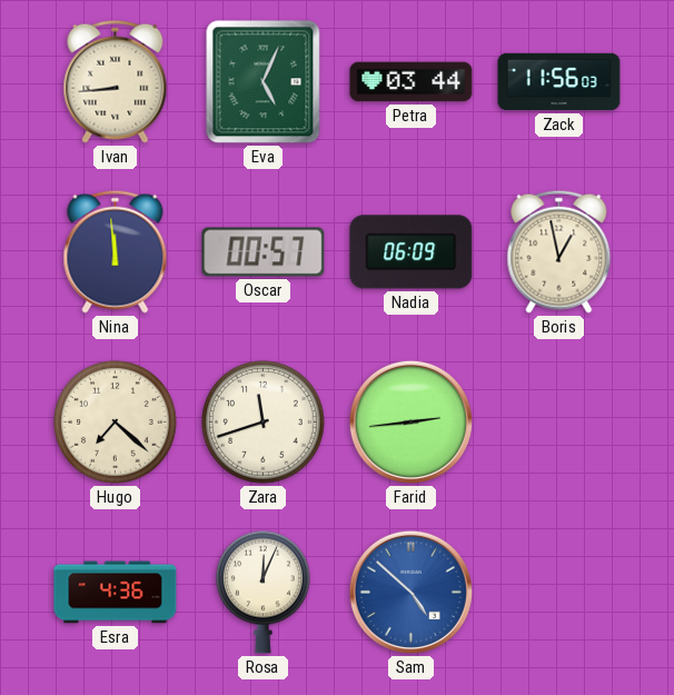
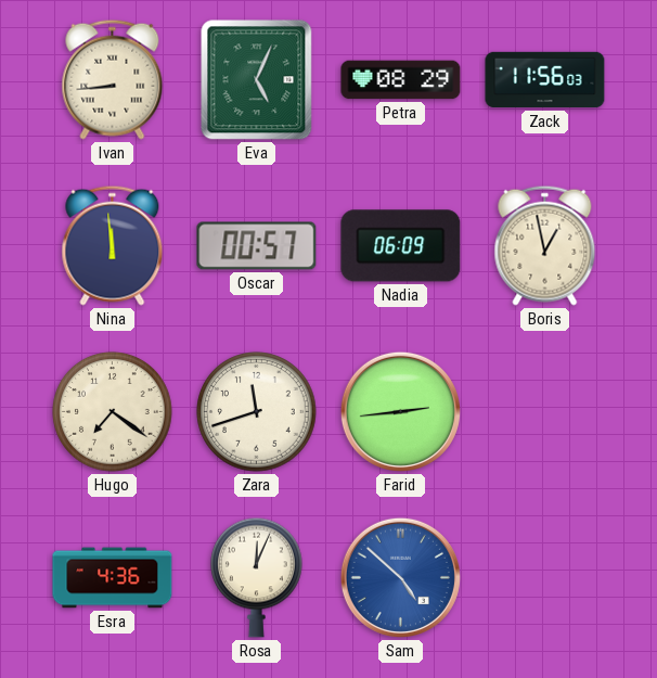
Petra: 03:44 -> 08:29
Hugo: 7:22 -> 7:21
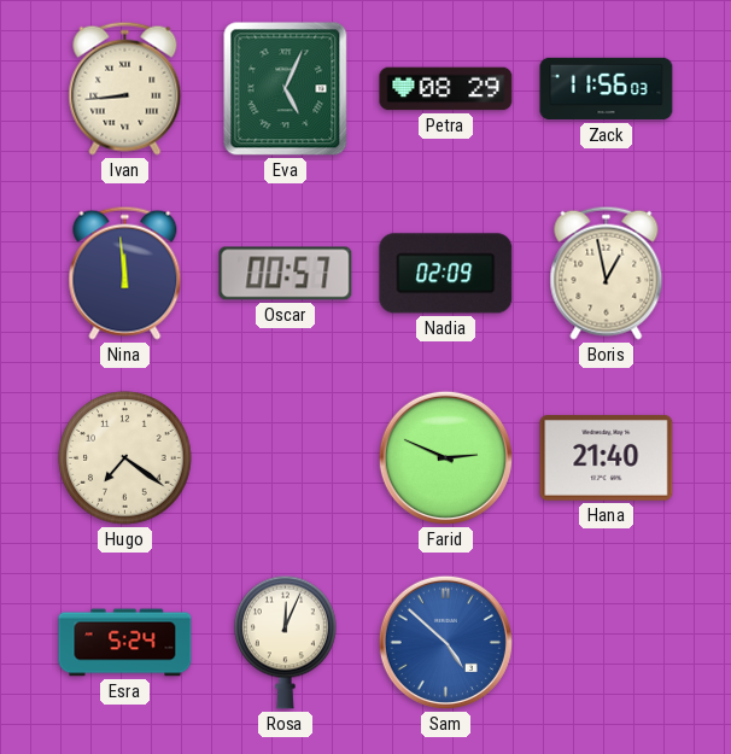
Nadia: 06:09 -> 02:09
Zara: 11:42 -> none
Farid: 2:44 -> 2:49
Hana: none -> 21:40
Esra: 4:36 -> 5:24
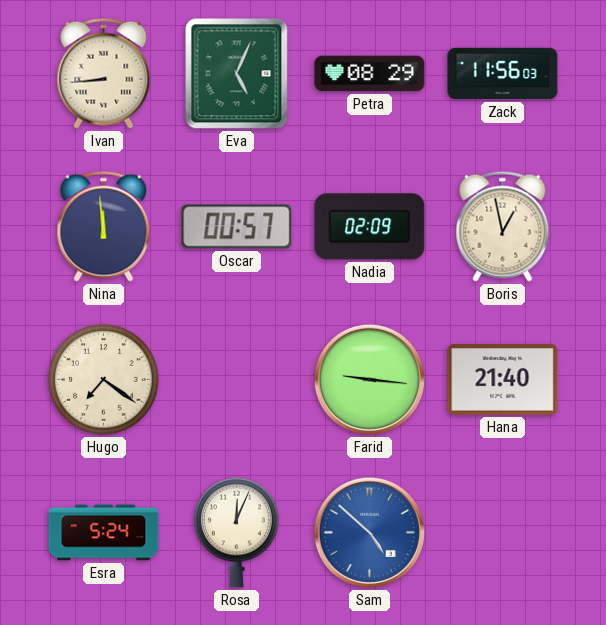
Farid: 2:49 -> 9:16
